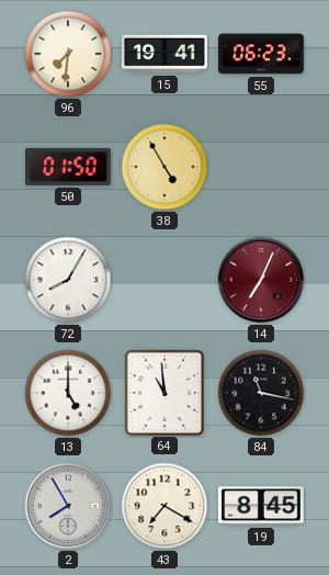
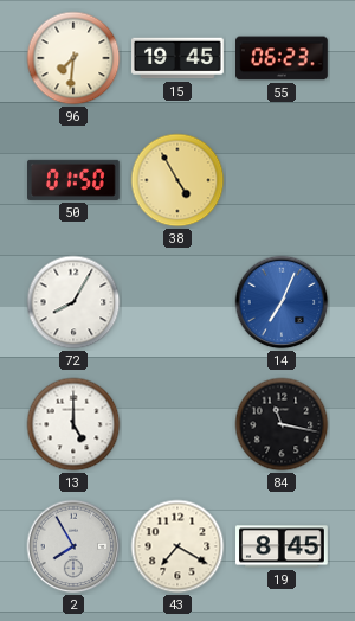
15: 19:41 -> 19:45
14 dial: burgundy -> blue
64: 10:59 -> none
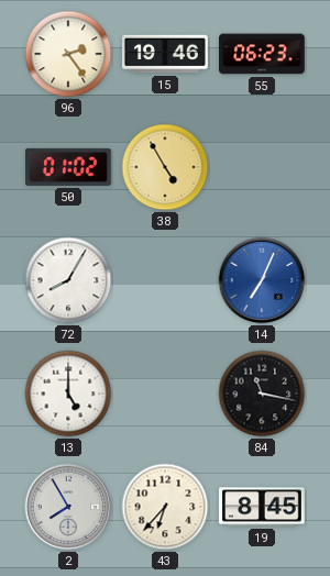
96: 7:31 -> 2:24
15: 19:45 -> 19:46
50: 01:50 -> 01:02
43: 7:20 -> 6:37
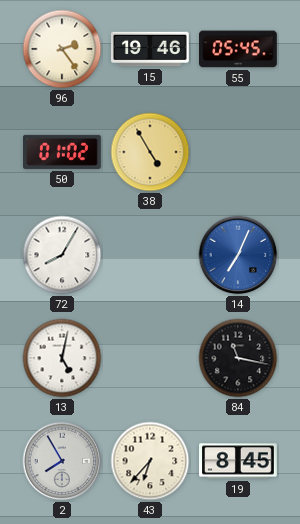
55: 06:23 -> 05:45
13: 5:00 -> 5:02
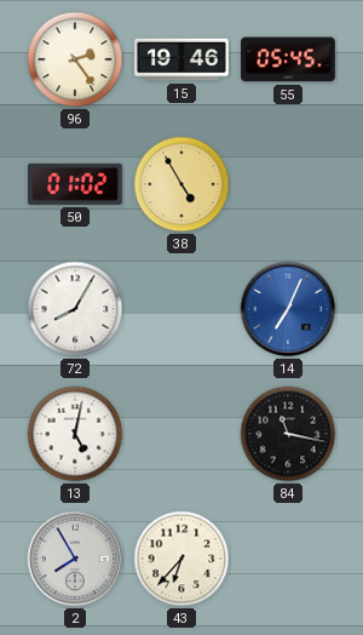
19: 8:45 -> none
